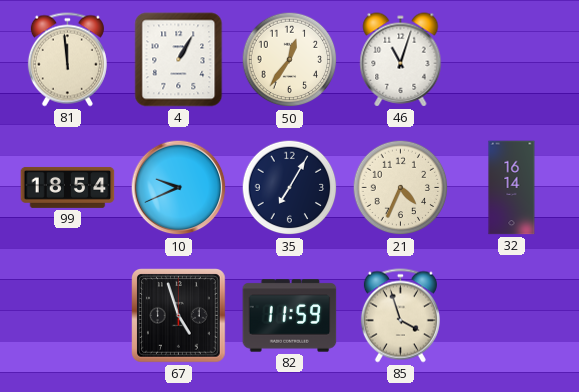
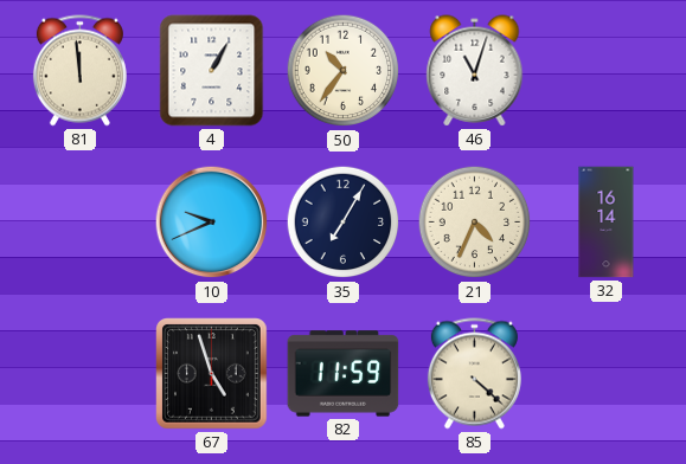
50: 12:36 -> 10:36
99: 18:54 -> none
85: 3:57 -> 4:22
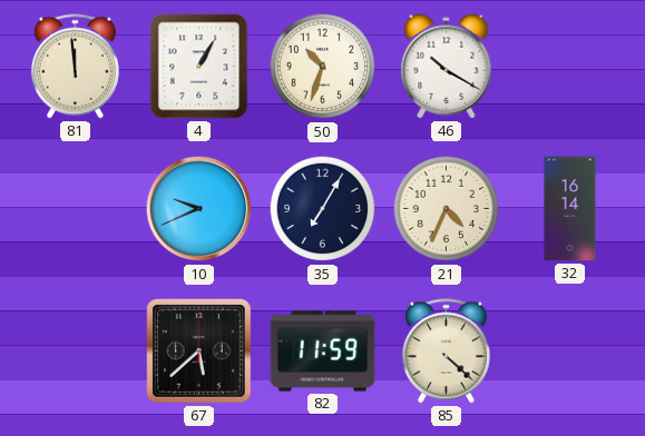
50: 10:36 -> 10:33
46: 11:03 -> 10:20
67: 4:57 -> 5:38
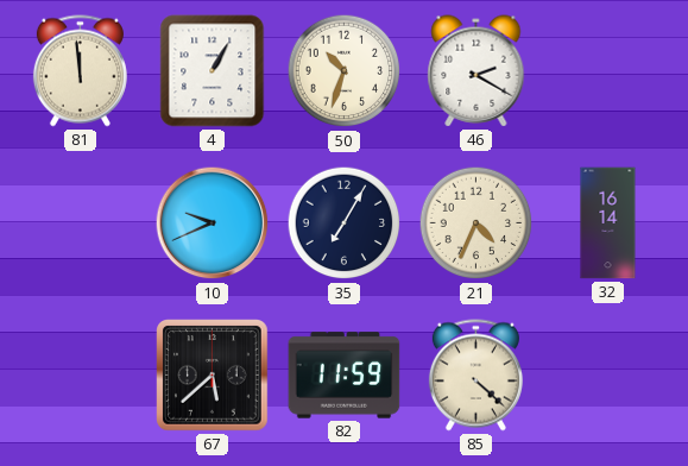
46: 10:20 -> 2:20
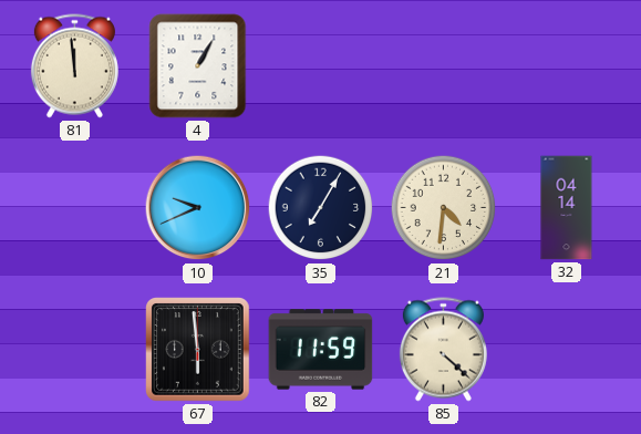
50: 10:33 -> none
46: 2:20 -> none
21: 4:34 -> 4:31
32: 16:14 -> 04:14
67: 5:38 -> 5:59
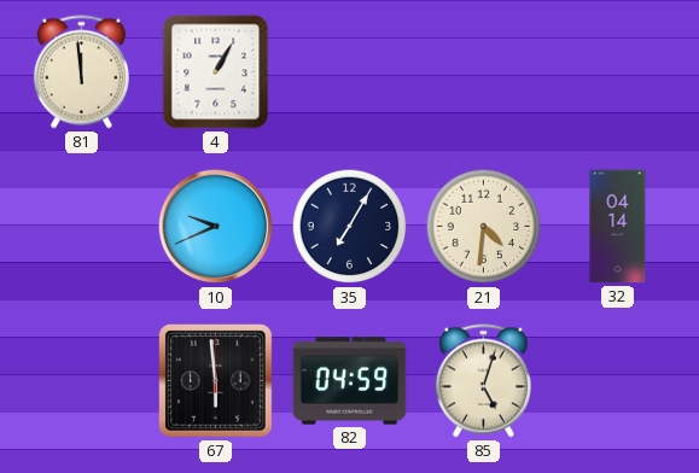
82: 11:59 -> 04:59
85: 4:22 -> 5:03
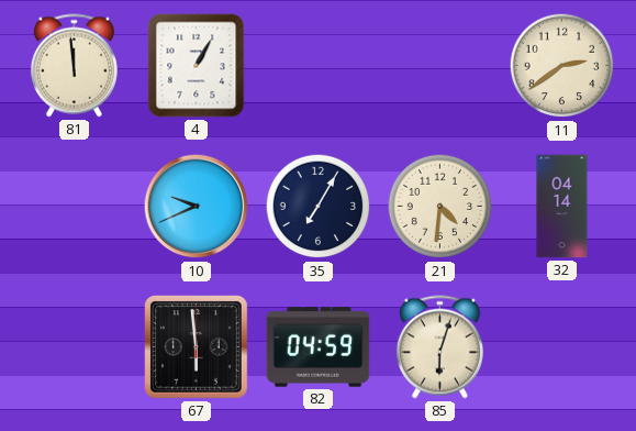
11: none -> 2:39
85: 5:03 -> 6:03
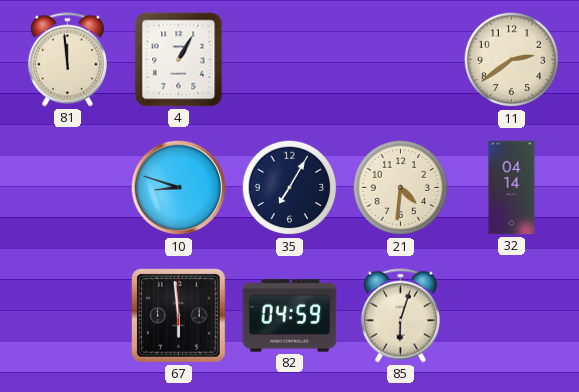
10: 9:41 -> 8:48
